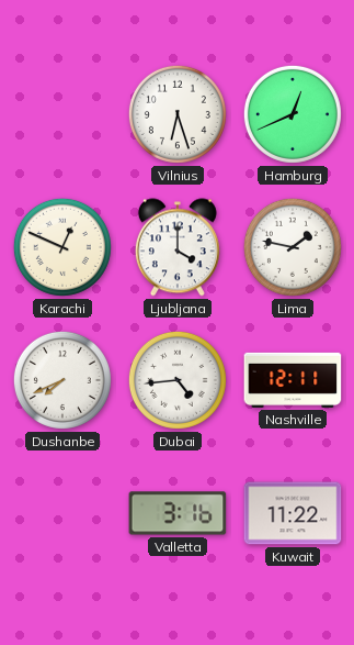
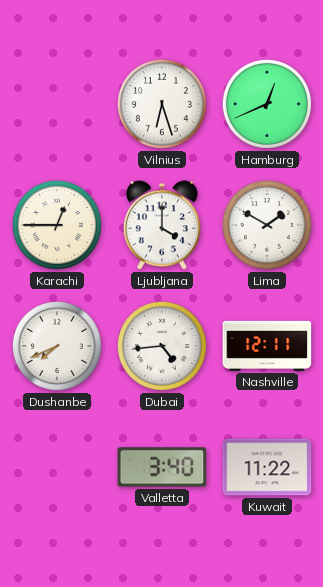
Karachi: 12:49 -> 12:45
Lima: 1:47 -> 1:50
Valletta: 3:16 -> 3:40
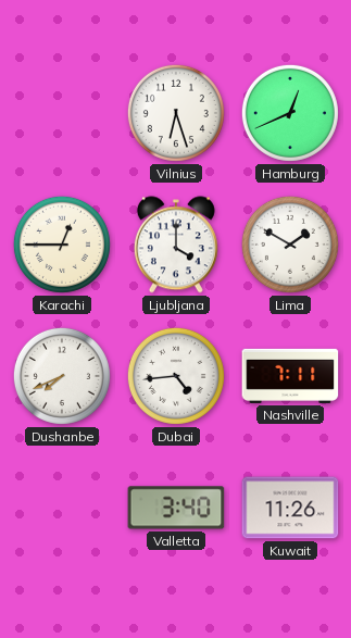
Nashville: 12:11 -> 7:11
Kuwait: 11:22 -> 11:26
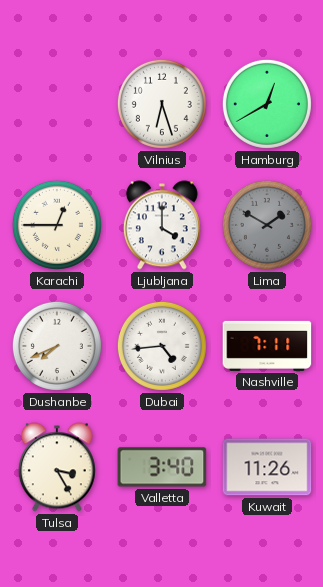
Hamburg: 12:41 -> 12:40
Lima dial: white -> grey
Tulsa: none -> 3:25
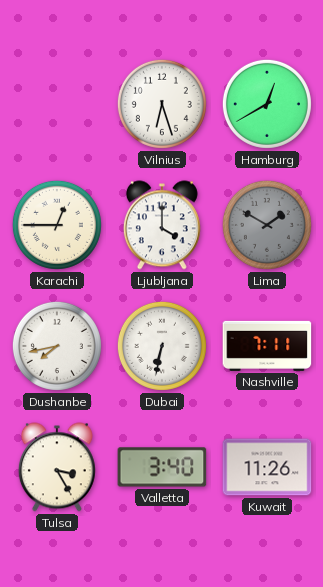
Dushanbe: 7:41 -> 7:43
Dubai: 4:44 -> 6:32
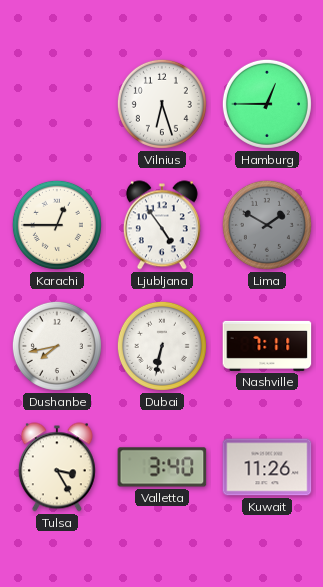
Hamburg: 12:40 -> 12:45
Ljubljana: 4:00 -> 4:54
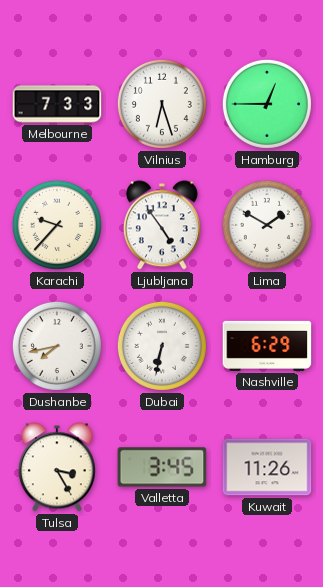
Melbourne: none -> 7:33
Karachi: 12:45 -> 9:37
Lima dial: grey -> white
Nashville: 7:11 -> 6:29
Valletta: 3:40 -> 3:45
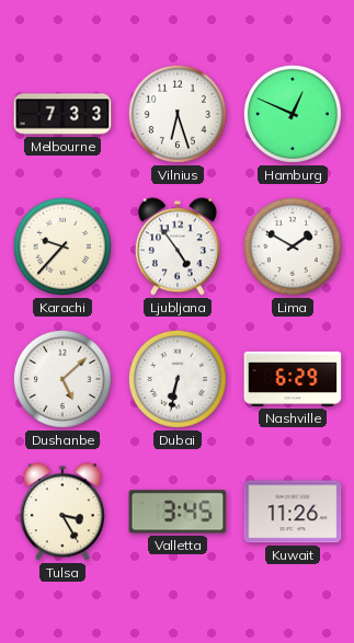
Hamburg: 12:45 -> 12:49
Dushanbe: 7:43 -> 5:08
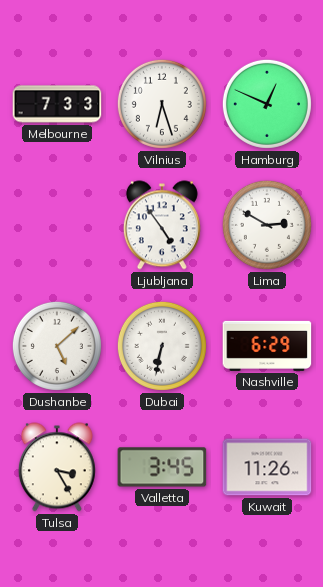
Karachi: 9:37 -> none
Lima: 1:50 -> 2:50
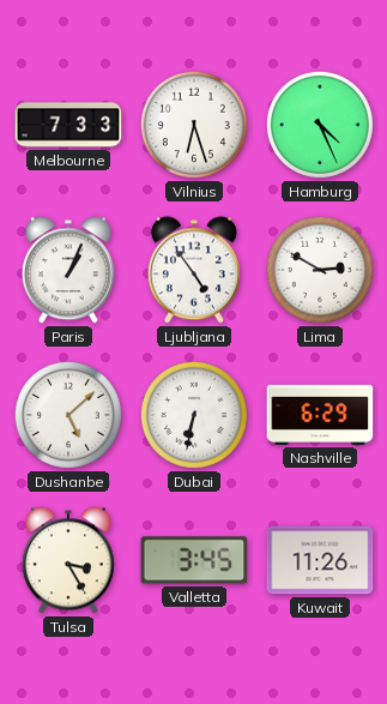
Hamburg: 12:49 -> 4:26
Paris: none -> 1:04
